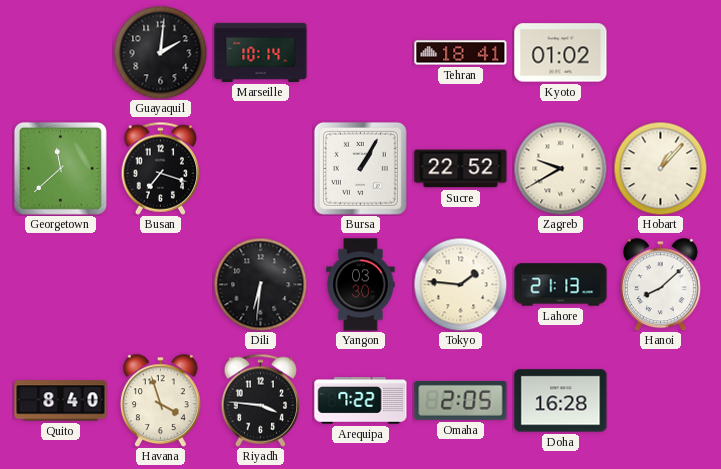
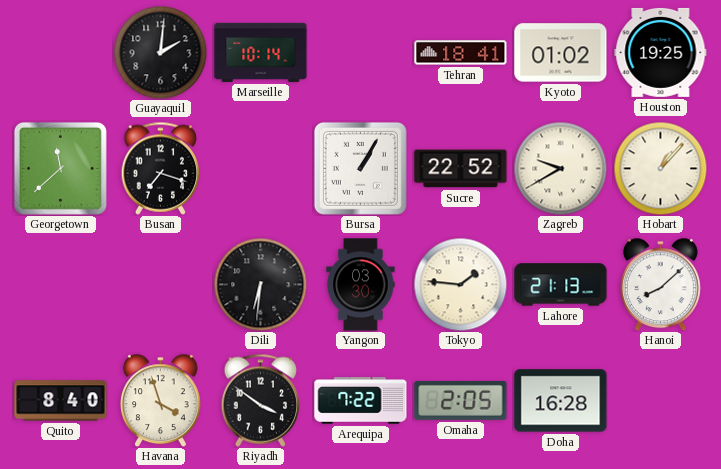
Houston: none -> 19:25
Riyadh: 3:46 -> 3:51
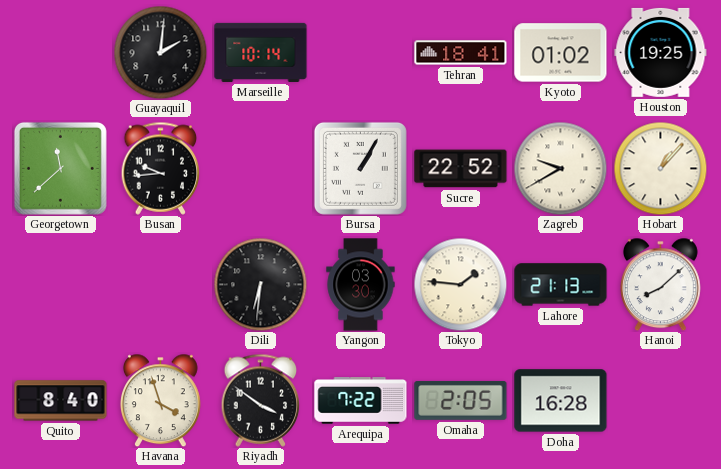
Busan: 7:18 -> 9:44
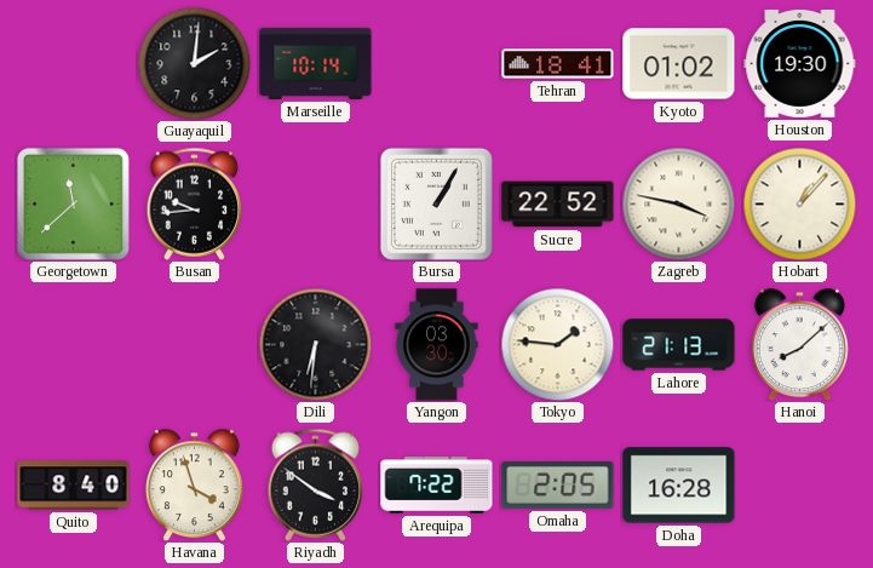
Houston: 19:25 -> 19:30
Zagreb: 9:40 -> 3:47
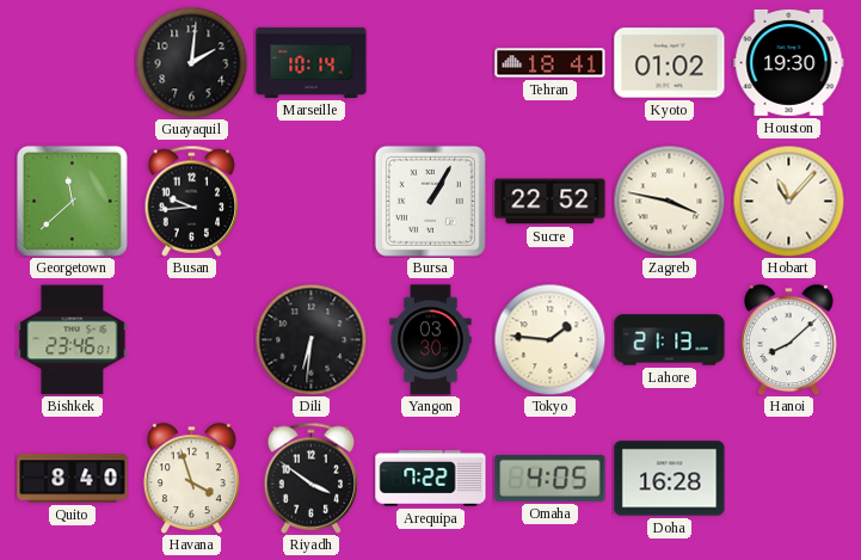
Hobart: 1:07 -> 11:07
Bishkek: none -> 23:46
Omaha: 2:05 -> 4:05
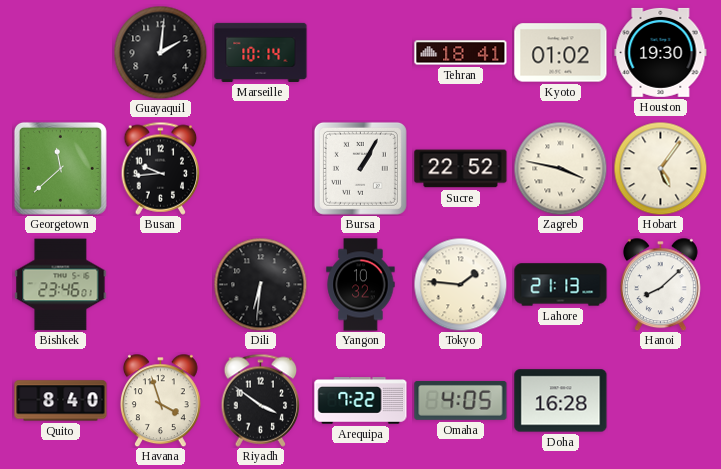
Hobart: 11:07 -> 5:06
Yangon: 03:30 -> 10:32
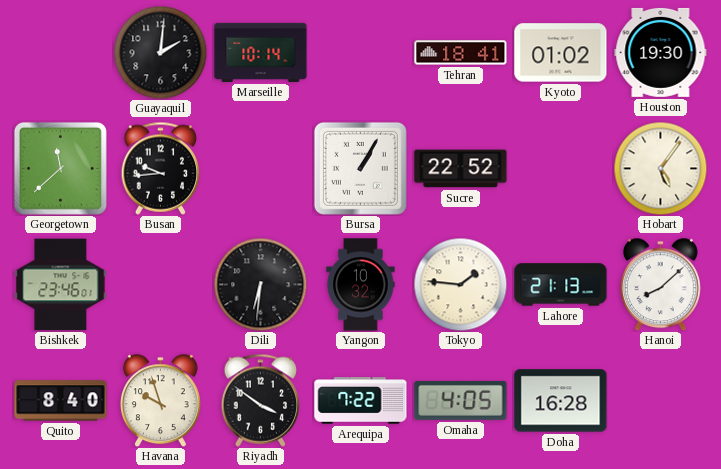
Zagreb: 3:47 -> none
Havana: 3:57 -> 9:57
